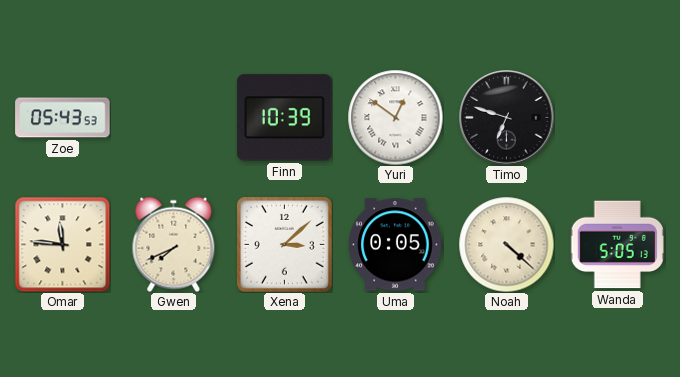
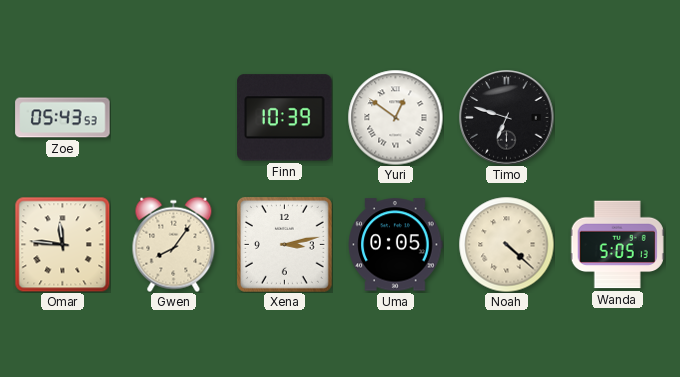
Gwen: 7:41 -> 8:06
Xena: 3:08 -> 3:13
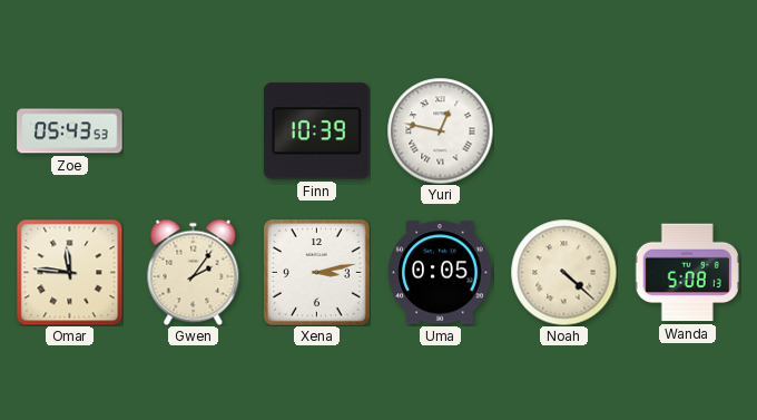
Yuri: 12:51 -> 12:47
Timo: 6:48 -> none
Gwen: 8:06 -> 2:06
Wanda: 5:05 -> 5:08
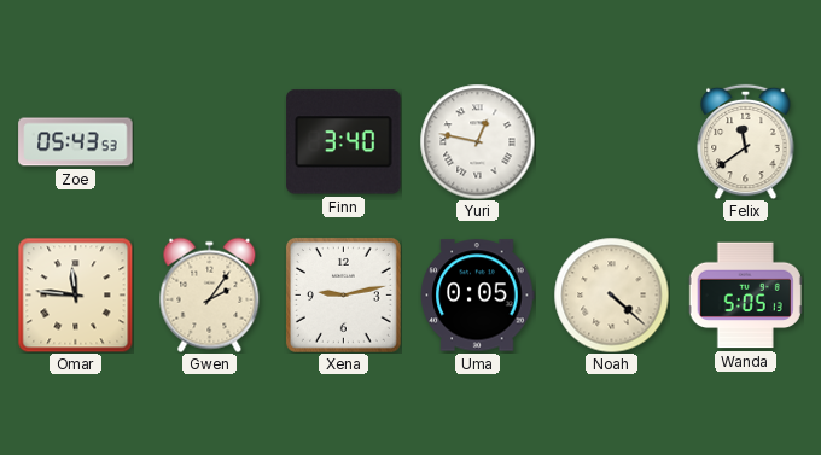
Finn: 10:39 -> 3:40
Felix: none -> 11:39
Xena: 3:13 -> 9:13
Wanda: 5:08 -> 5:05
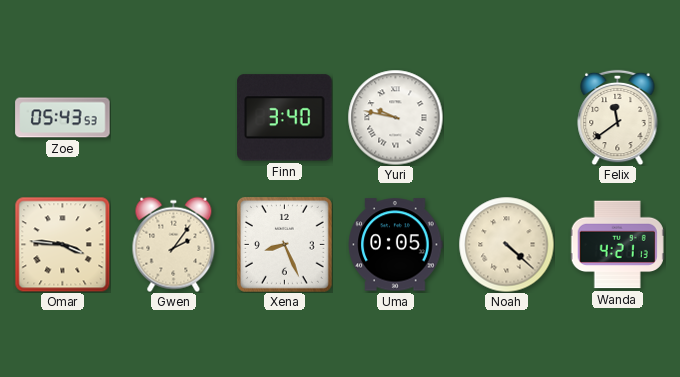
Yuri: 12:47 -> 9:47
Omar: 11:46 -> 3:46
Xena: 9:13 -> 8:26
Wanda: 5:05 -> 4:21
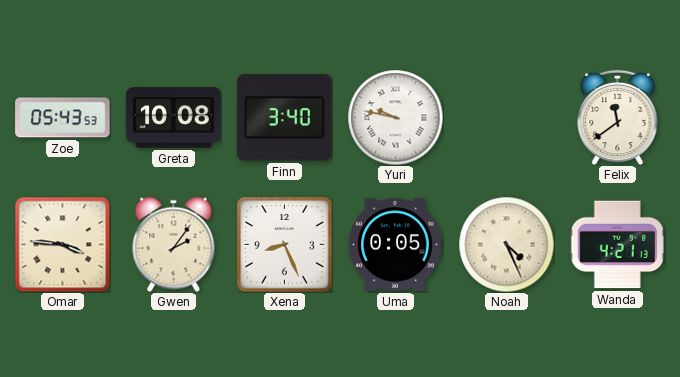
Greta: none -> 10:08
Noah: 4:22 -> 4:26
